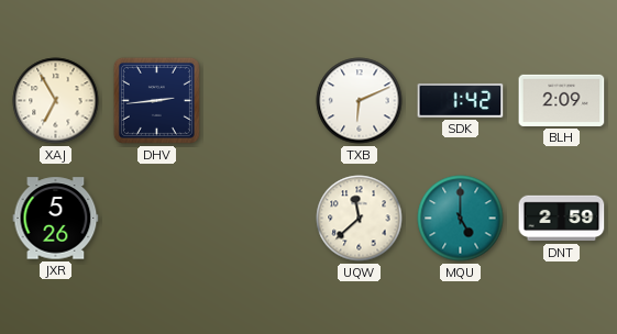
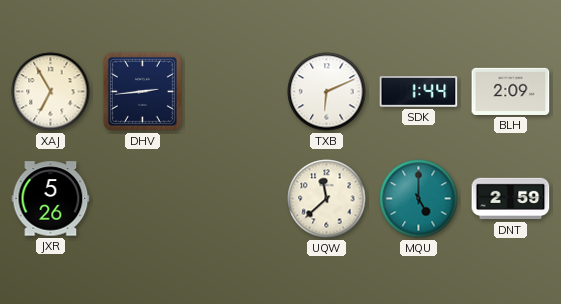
SDK: 1:42 -> 1:44
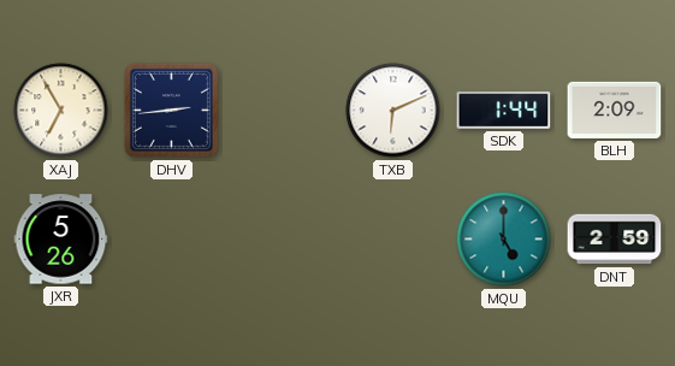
UQW: 11:38 -> none
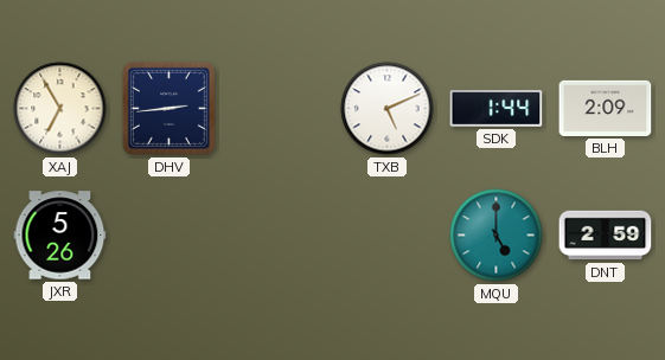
TXB: 6:11 -> 5:11
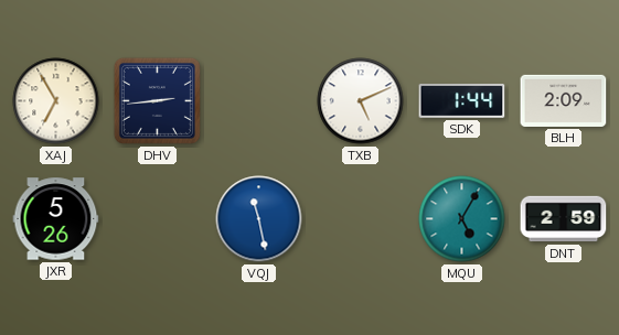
VQJ: none -> 11:28
MQU: 5:00 -> 5:05
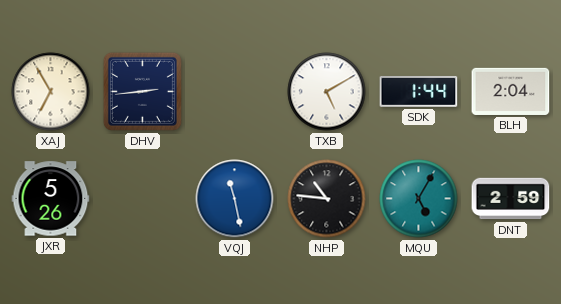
TXB: 5:11 -> 5:10
BLH: 2:09 -> 2:04
NHP: none -> 10:46
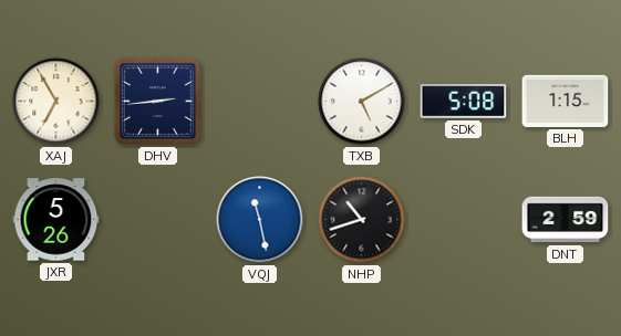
SDK: 1:44 -> 5:08
BLH: 2:04 -> 1:15
NHP: 10:46 -> 10:42
MQU: 5:05 -> none
